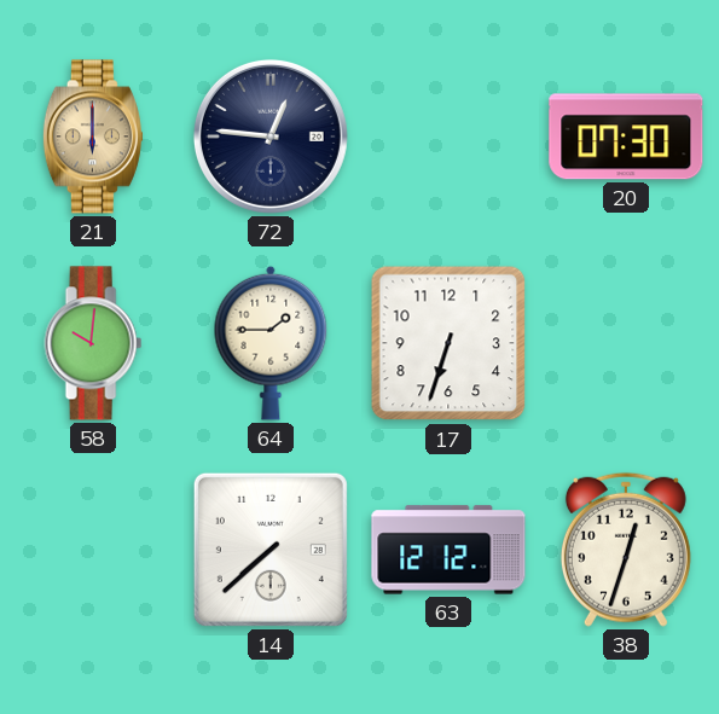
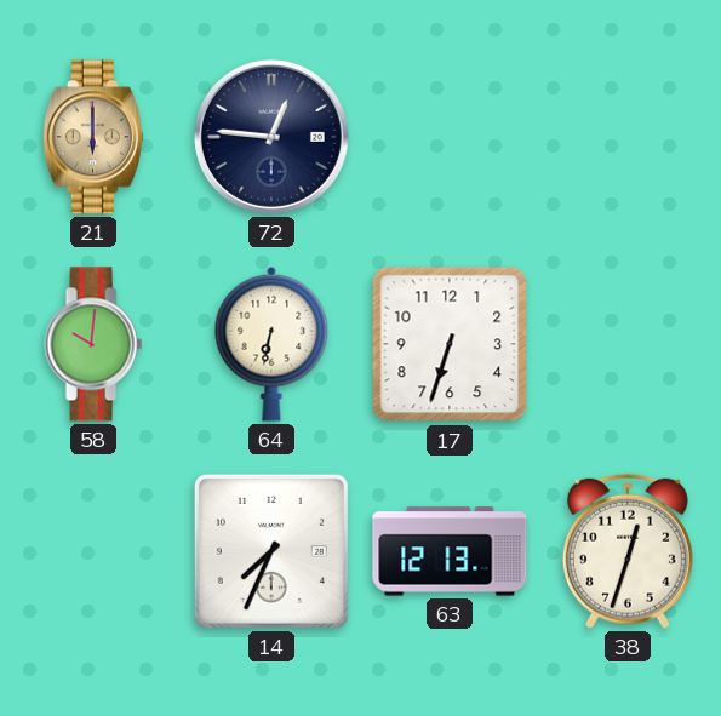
20: 07:30 -> none
64: 1:45 -> 6:32
14: 7:38 -> 7:34
63: 12:12 -> 12:13
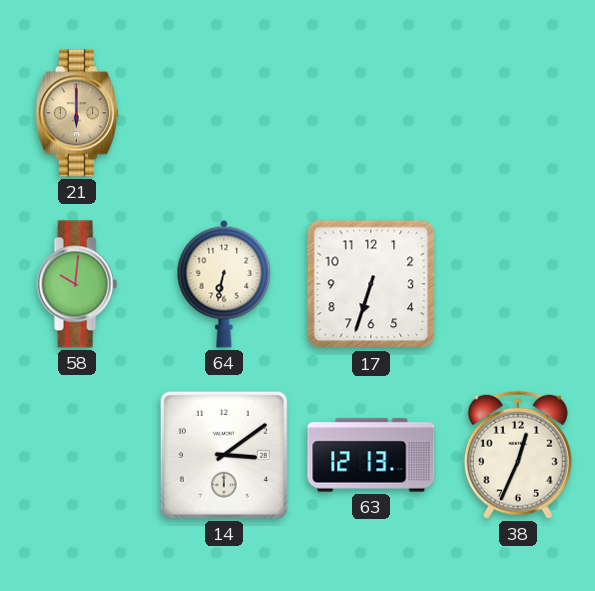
72: 12:46 -> none
14: 7:34 -> 3:09
38: 12:33 -> 12:34
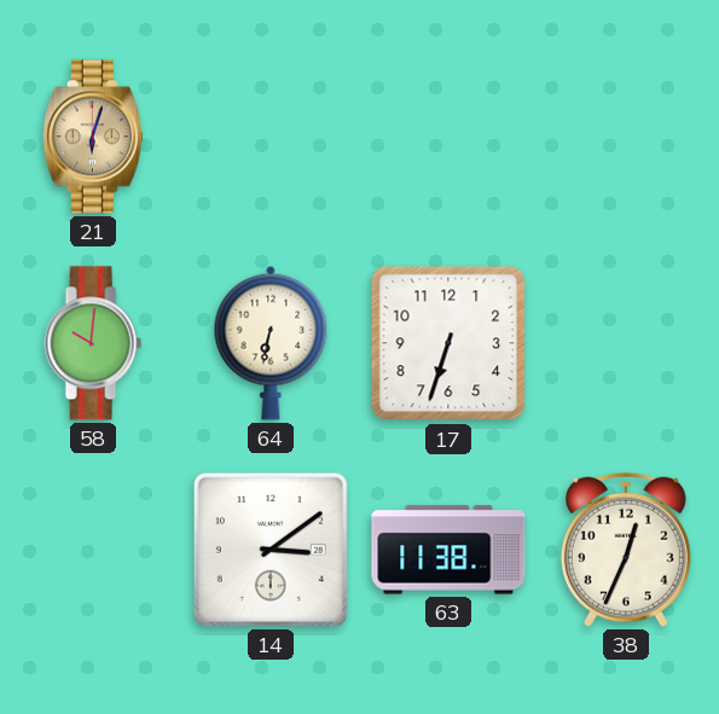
21: 6:00 -> 6:03
63: 12:13 -> 11:38
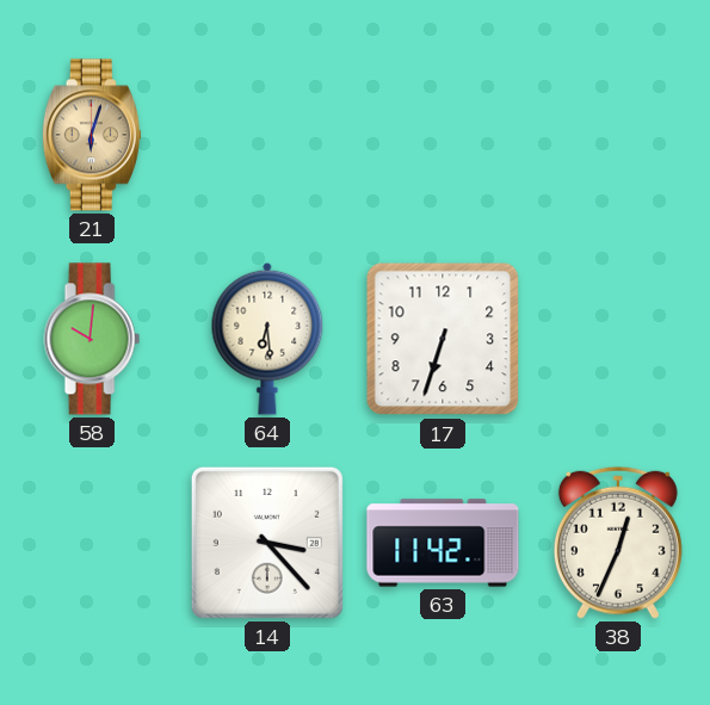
64: 6:32 -> 6:29
14: 3:09 -> 3:23
63: 11:38 -> 11:42
